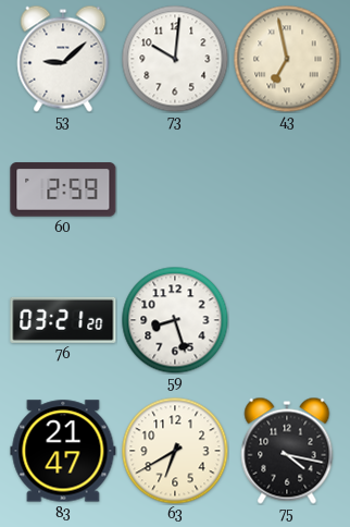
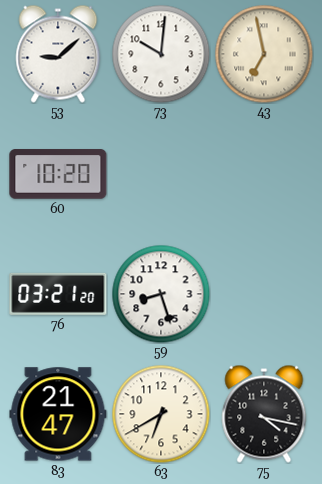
60: 2:59 -> 10:20
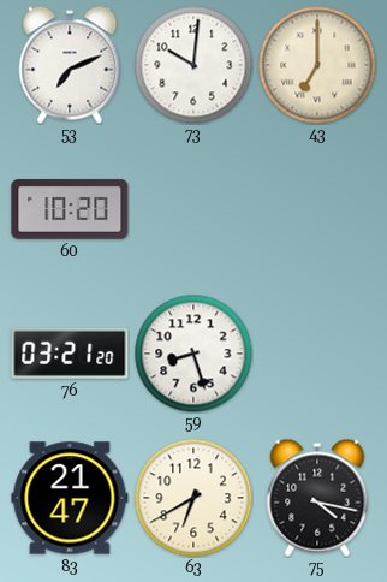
53: 9:08 -> 7:11
43: 6:58 -> 7:00
